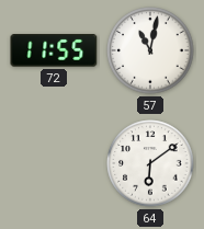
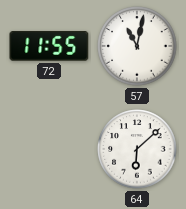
64: 6:09 -> 6:08
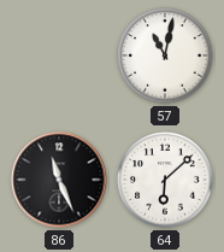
72: 11:55 -> none
86: none -> 11:26
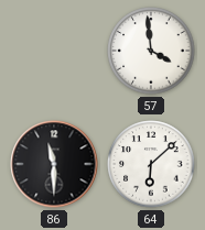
57: 11:02 -> 3:59
86: 11:26 -> 11:30
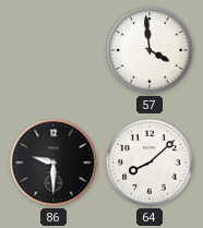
86: 11:30 -> 9:30
64: 6:08 -> 8:08
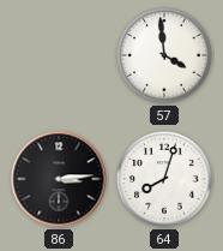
86: 9:30 -> 3:14
64: 8:08 -> 8:03
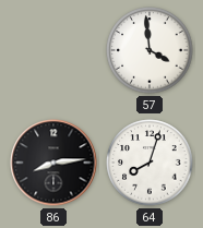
86: 3:14 -> 8:14
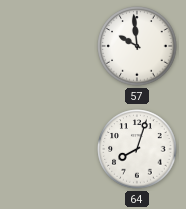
57: 3:59 -> 9:59
86: 8:14 -> none
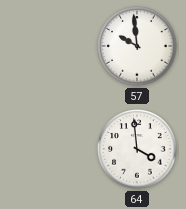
64: 8:03 -> 3:59
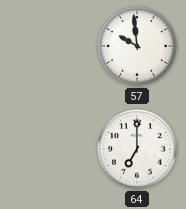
64: 3:59 -> 7:00
